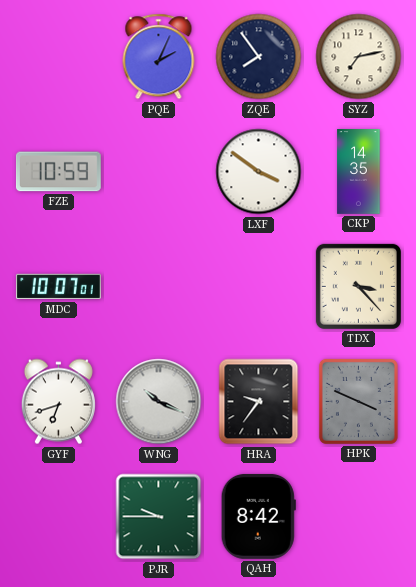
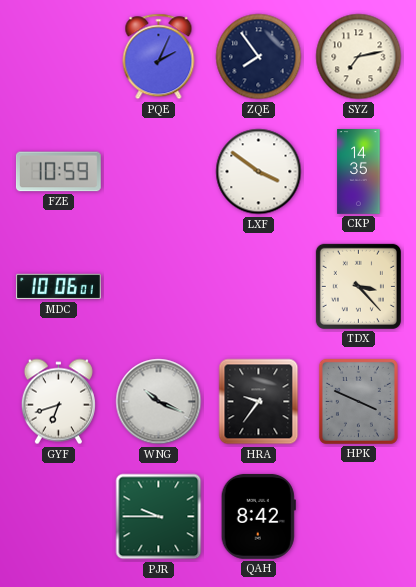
MDC: 10:07 -> 10:06
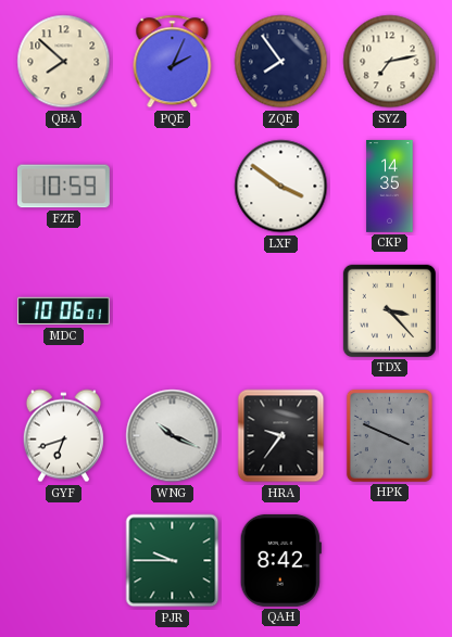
QBA: none -> 7:52
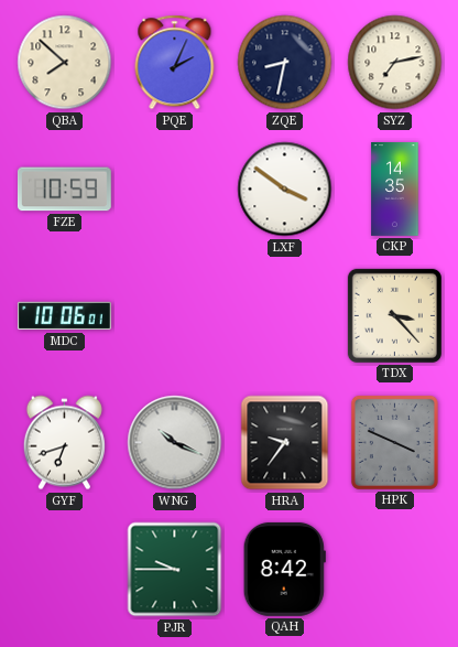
ZQE: 7:54 -> 8:32
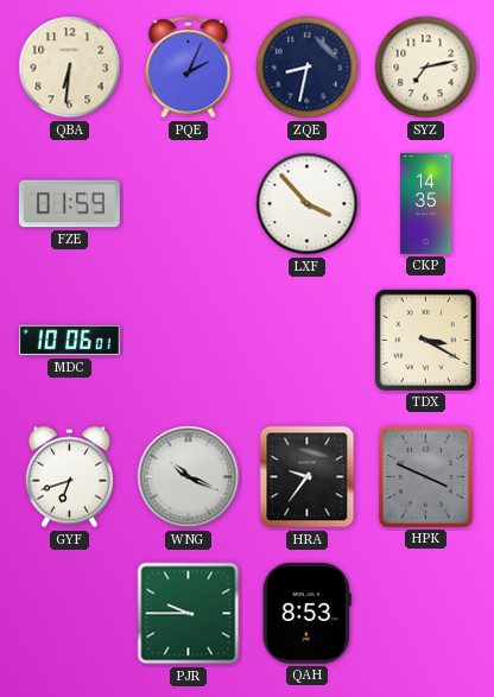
QBA: 7:52 -> 6:31
FZE: 10:59 -> 01:59
LXF: 3:51 -> 3:53
TDX: 3:23 -> 3:20
QAH: 8:42 -> 8:53
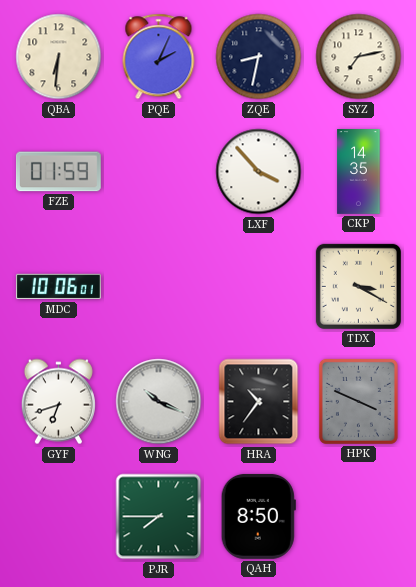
HRA: 9:36 -> 10:36
PJR: 9:45 -> 7:45
QAH: 8:53 -> 8:50
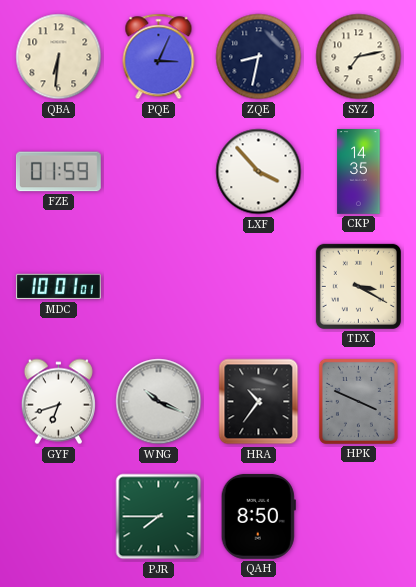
PQE: 2:04 -> 3:04
MDC: 10:06 -> 10:01
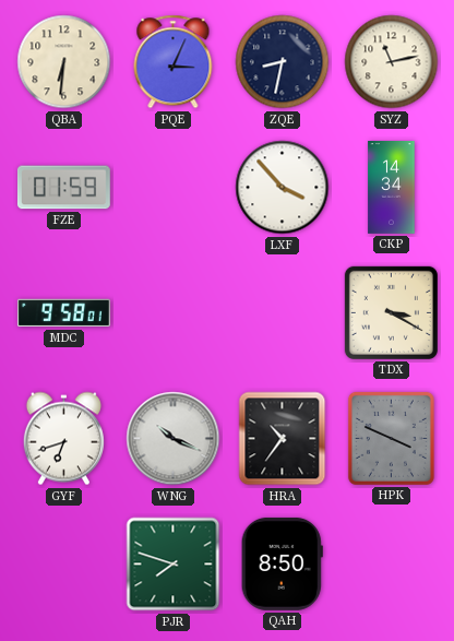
SYZ: 7:13 -> 11:13
CKP: 14:35 -> 14:34
MDC: 10:01 -> 9:58
PJR: 7:45 -> 7:48
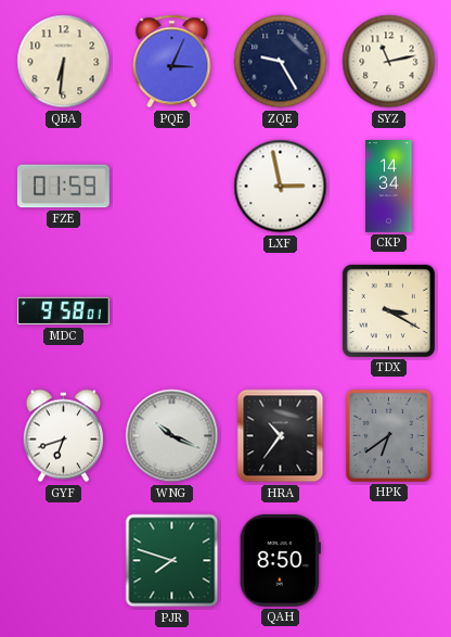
ZQE: 8:32 -> 9:25
LXF: 3:53 -> 2:58
HPK: 3:49 -> 6:39
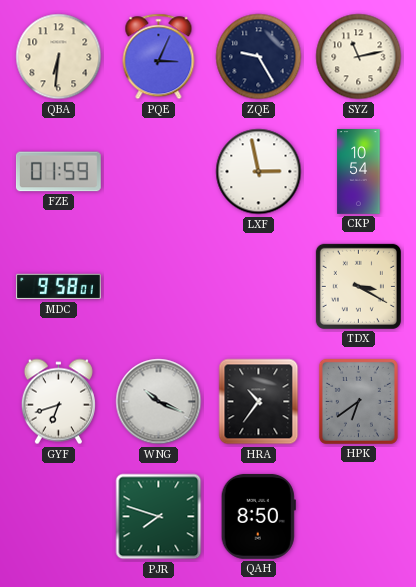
CKP: 14:34 -> 10:54
